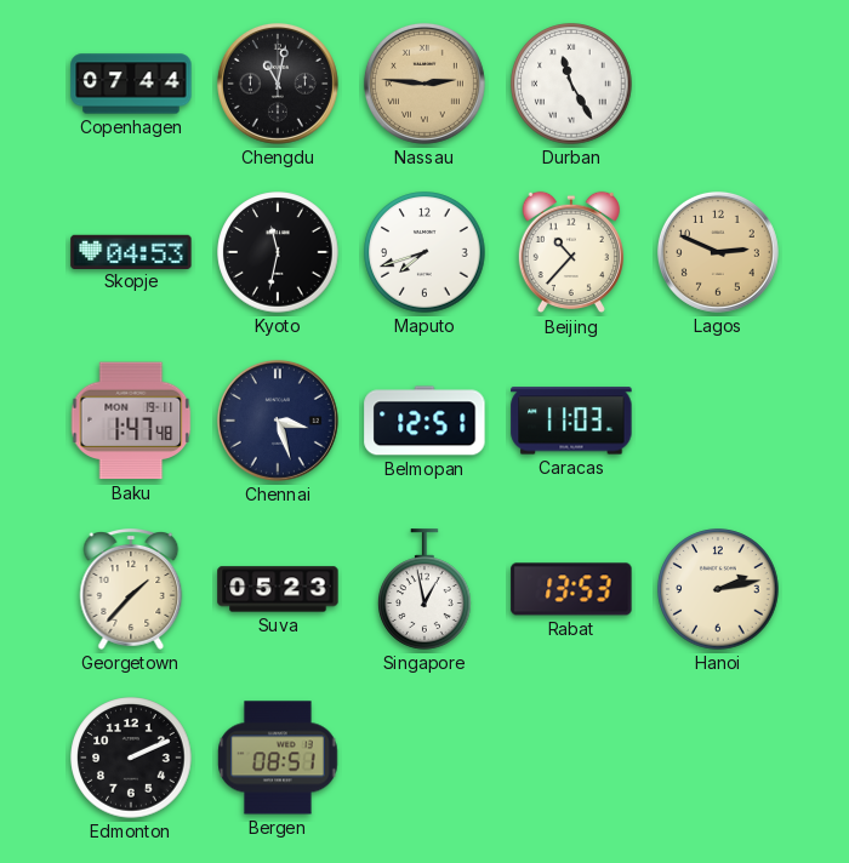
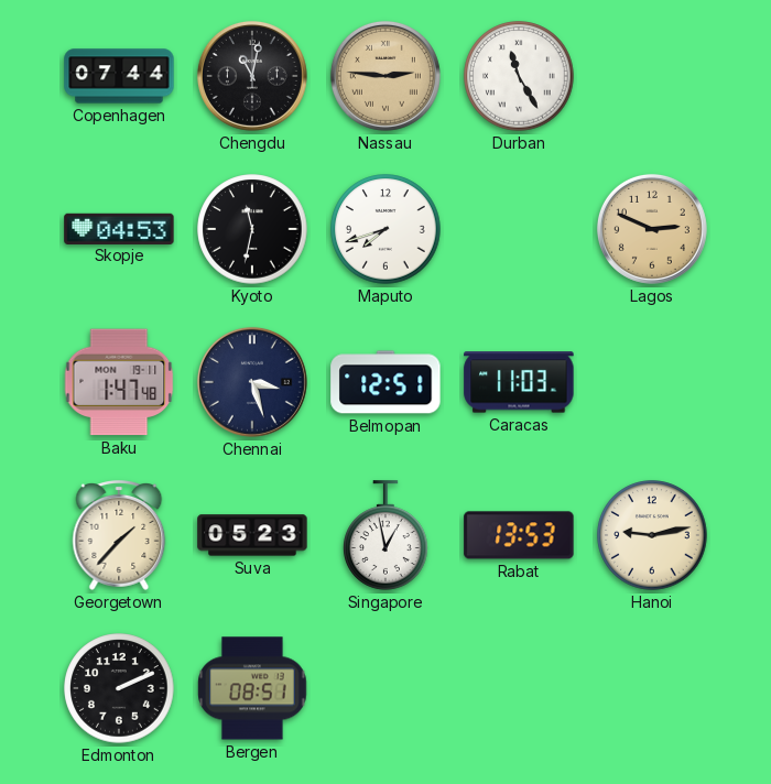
Beijing: 10:37 -> none
Hanoi: 2:13 -> 9:13
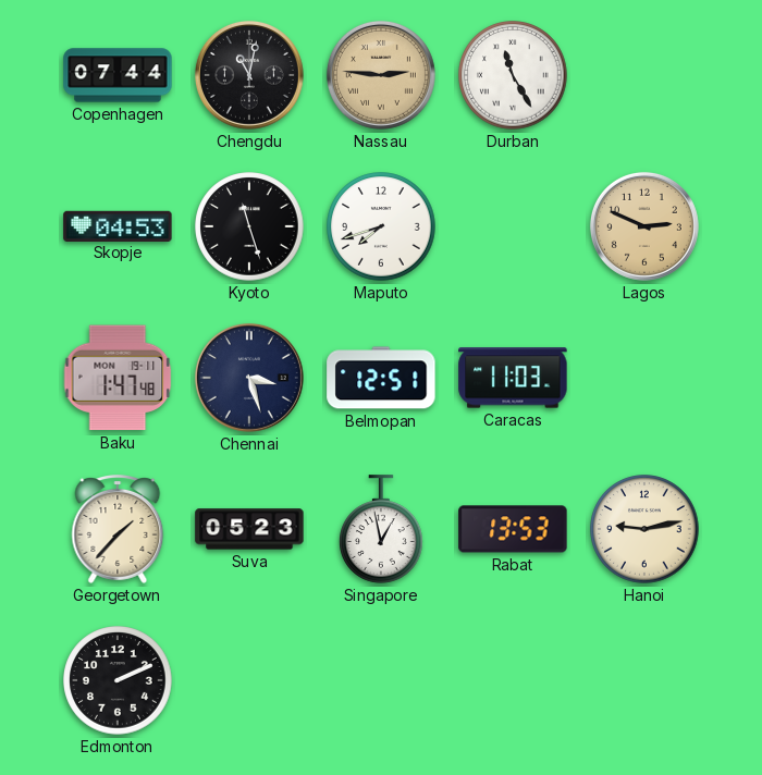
Kyoto: 11:32 -> 11:27
Bergen: 08:51 -> none
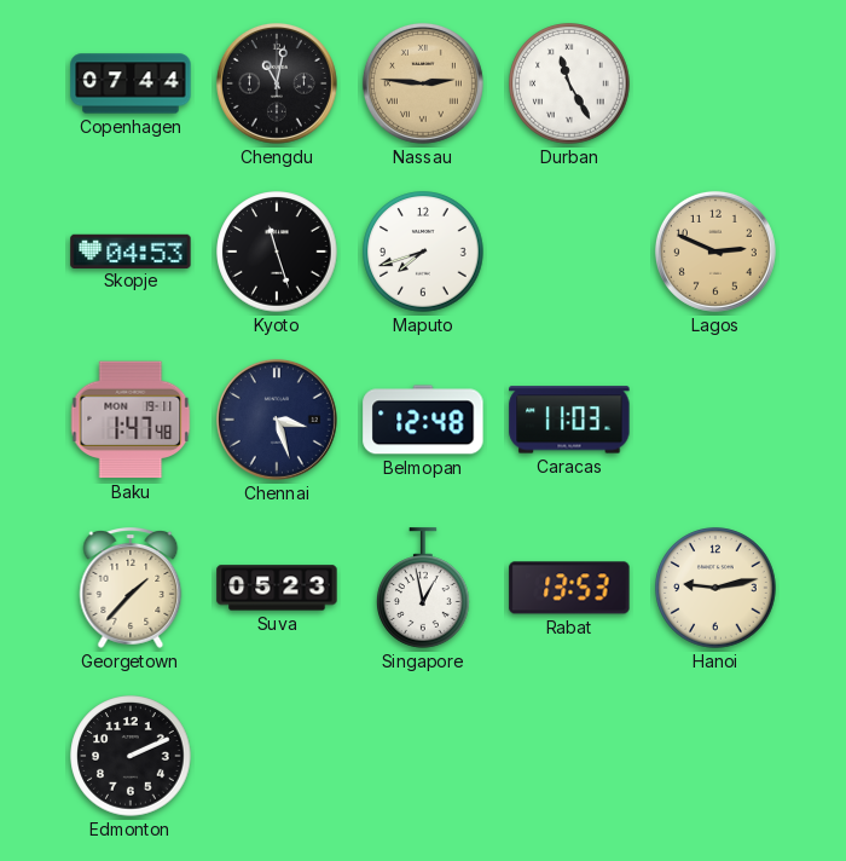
Belmopan: 12:51 -> 12:48
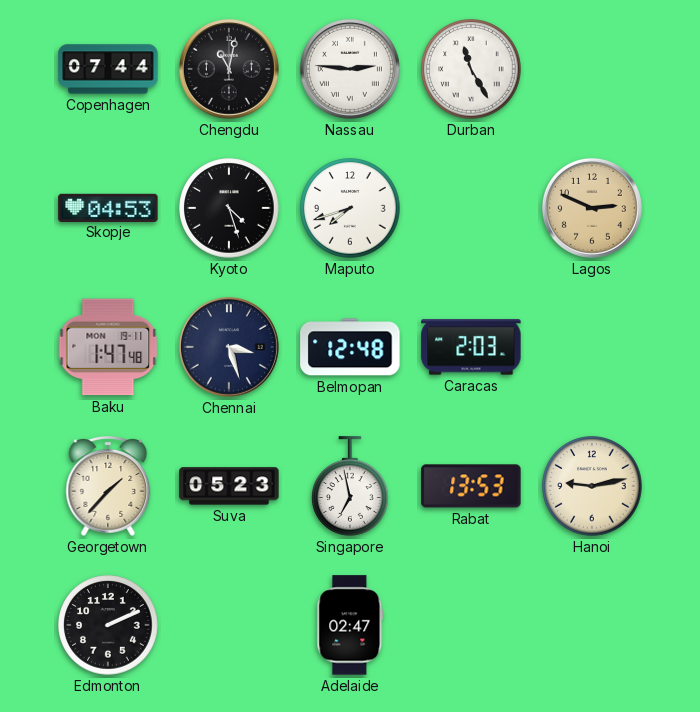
Nassau dial: champagne -> white
Kyoto: 11:27 -> 4:27
Caracas: 11:03 -> 2:03
Singapore: 12:58 -> 6:58
Adelaide: none -> 02:47
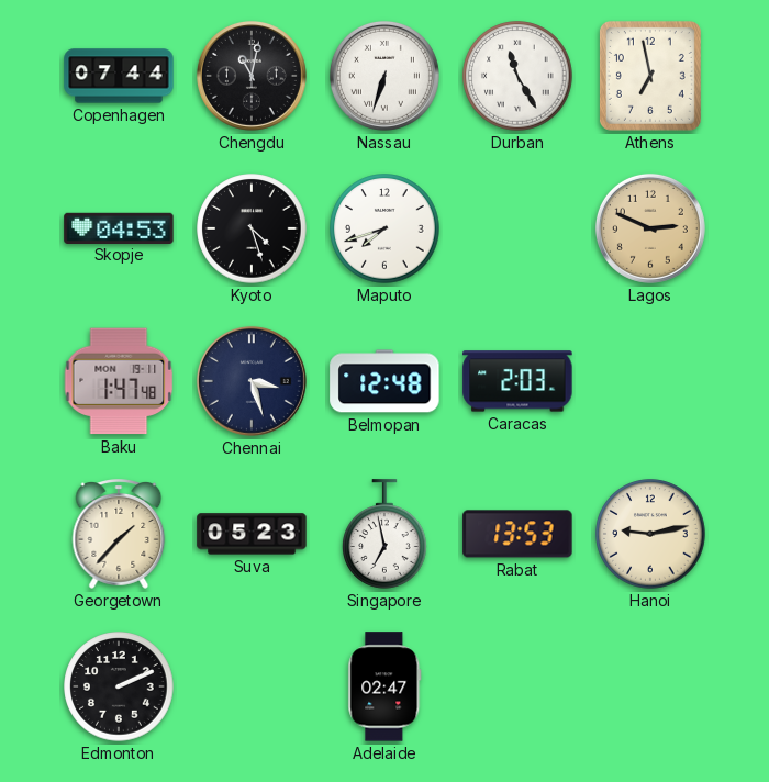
Nassau: 2:46 -> 6:33
Athens: none -> 6:58
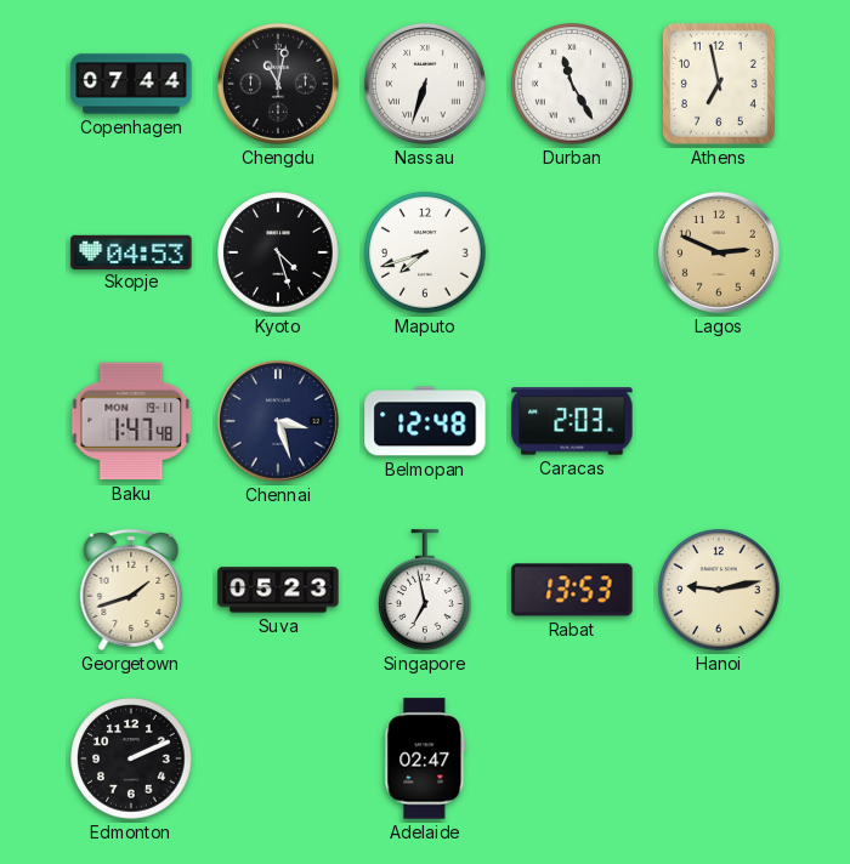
Georgetown: 1:37 -> 1:42
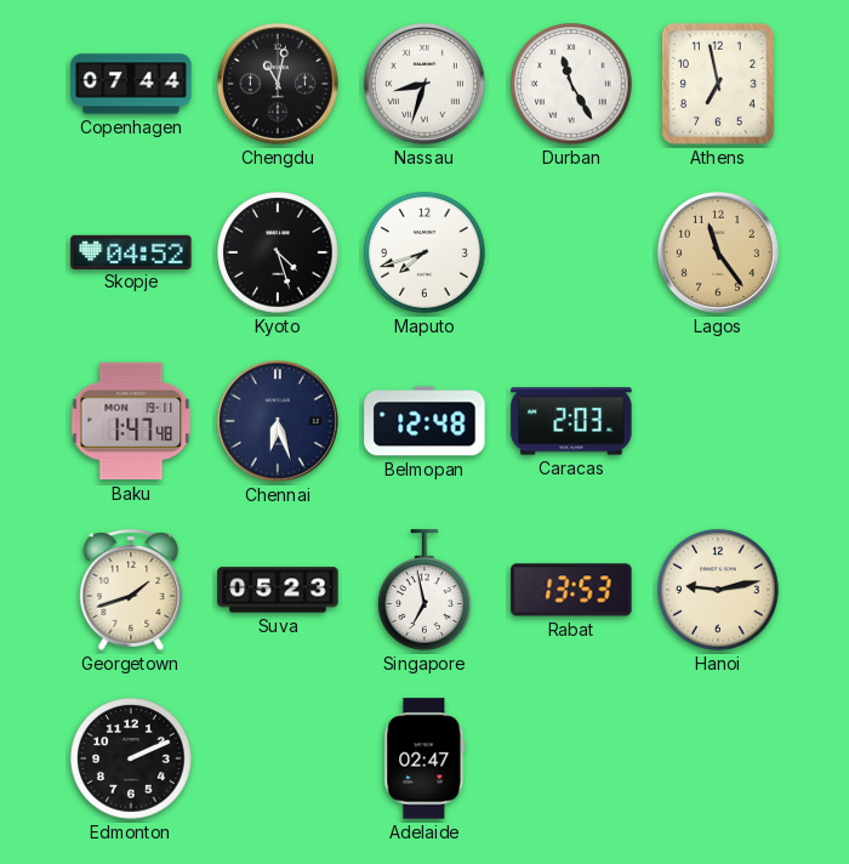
Nassau: 6:33 -> 8:33
Skopje: 04:53 -> 04:52
Lagos: 2:49 -> 11:24
Chennai: 3:27 -> 6:27
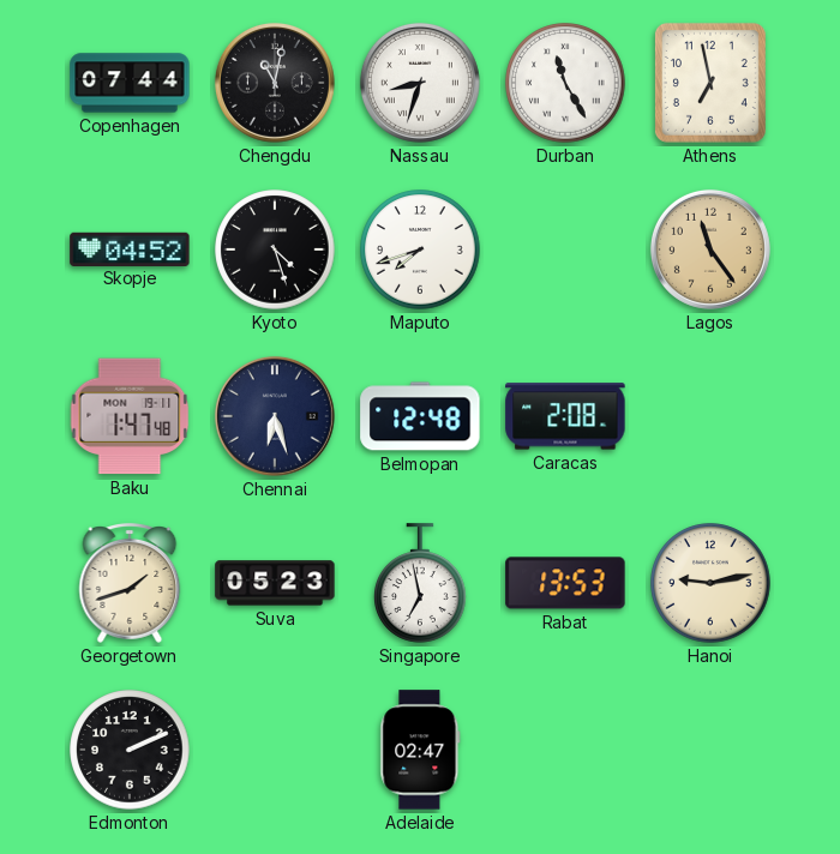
Caracas: 2:03 -> 2:08
